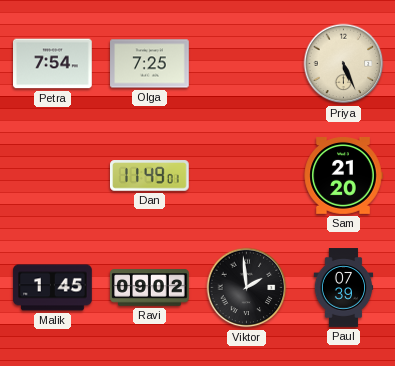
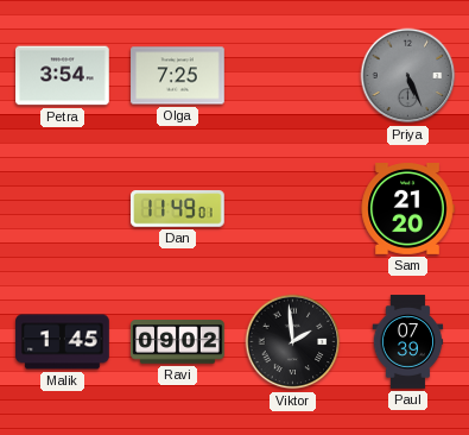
Petra: 7:54 -> 3:54
Priya dial: cream -> grey
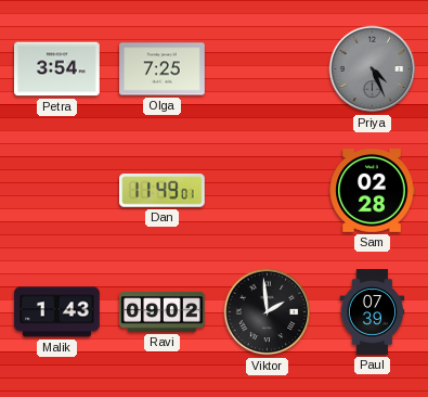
Priya: 5:26 -> 4:26
Sam: 21:20 -> 02:28
Malik: 1:45 -> 1:43
